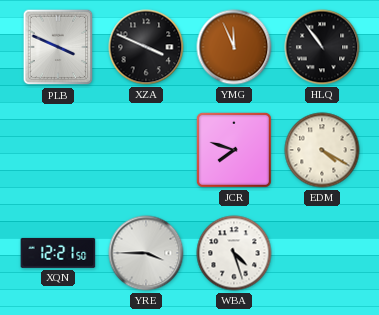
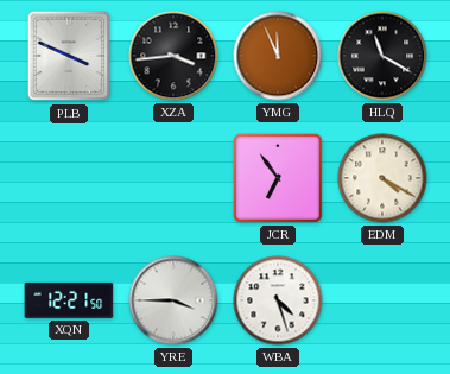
XZA: 3:49 -> 3:44
HLQ: 10:54 -> 11:20
JCR: 7:48 -> 6:54
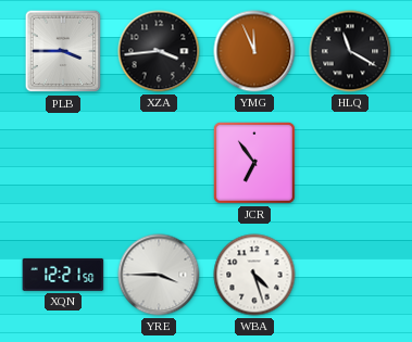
PLB: 3:49 -> 3:45
EDM: 4:20 -> none
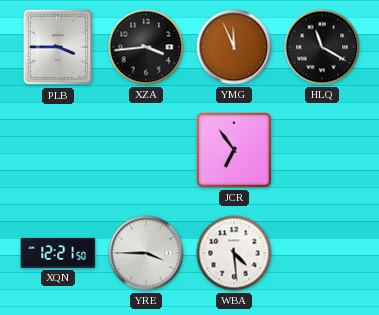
WBA: 4:27 -> 4:29
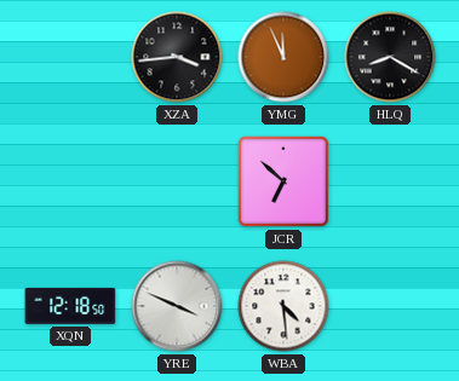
PLB: 3:45 -> none
HLQ: 11:20 -> 8:20
JCR: 6:54 -> 6:52
XQN: 12:21 -> 12:18
YRE: 3:45 -> 3:49
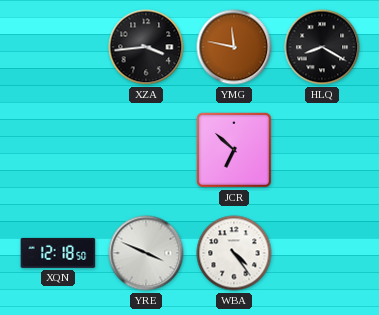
YMG: 11:56 -> 11:47
WBA: 4:29 -> 4:24
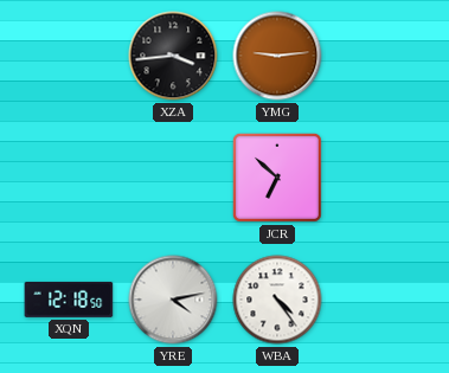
YMG: 11:47 -> 9:14
HLQ: 8:20 -> none
YRE: 3:49 -> 4:13
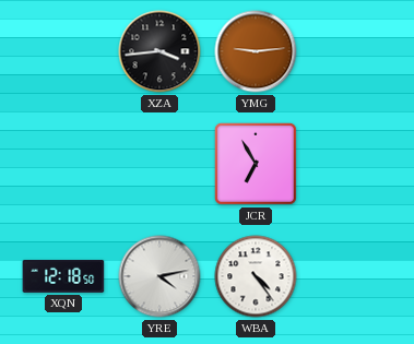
JCR: 6:52 -> 6:55
